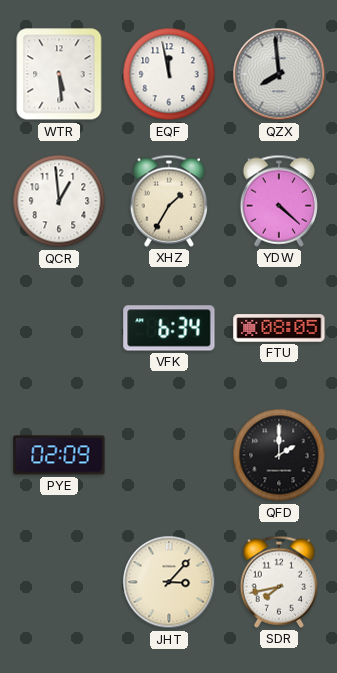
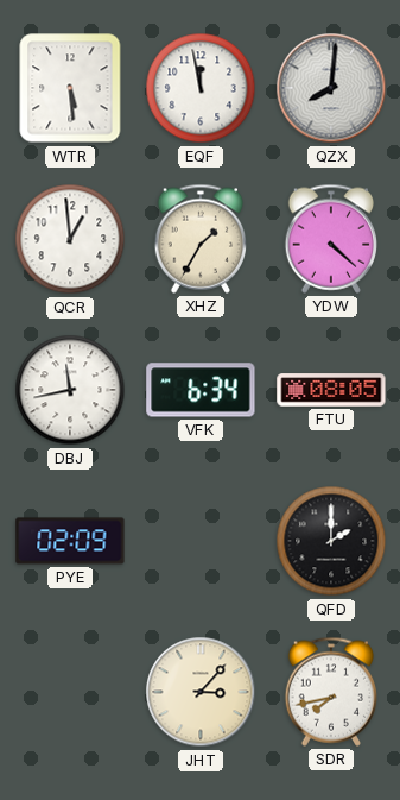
QZX: 7:59 -> 8:01
DBJ: none -> 11:43
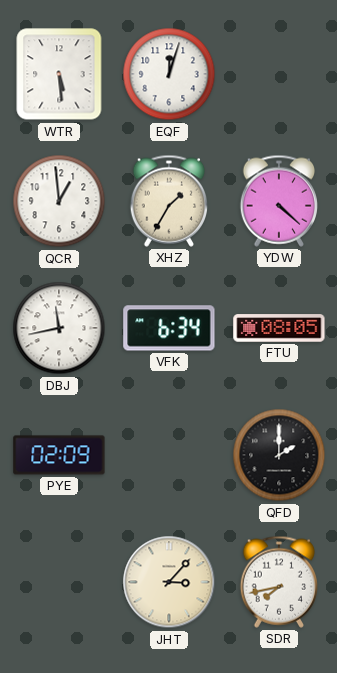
EQF: 11:58 -> 12:03
QZX: 8:01 -> none
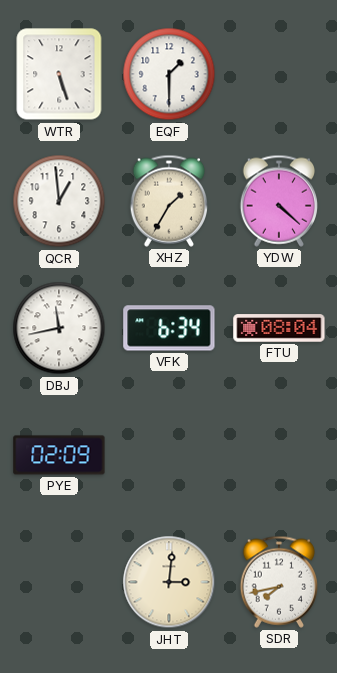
WTR: 5:29 -> 5:27
EQF: 12:03 -> 1:30
FTU: 08:05 -> 08:04
QFD: 2:00 -> none
JHT: 3:07 -> 3:01
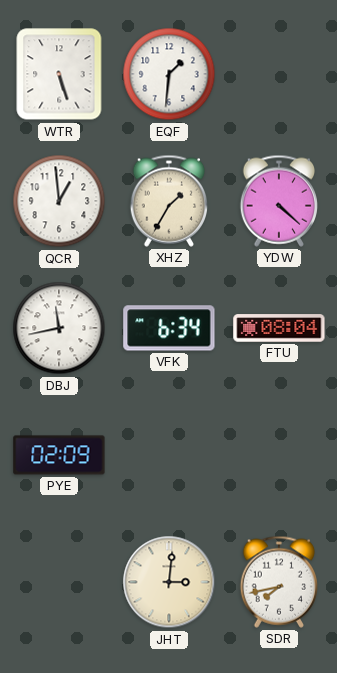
EQF: 1:30 -> 1:31
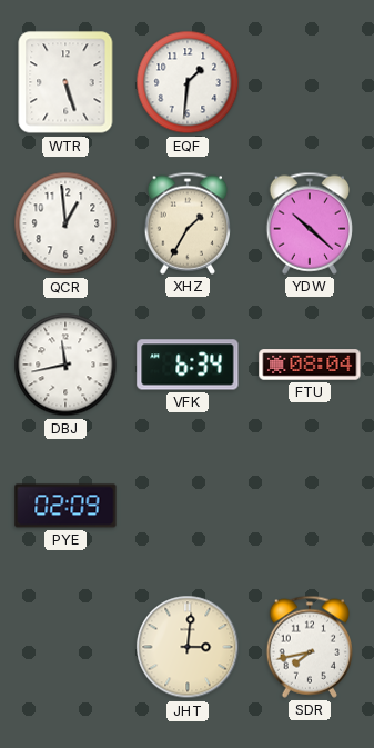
YDW: 4:22 -> 10:22
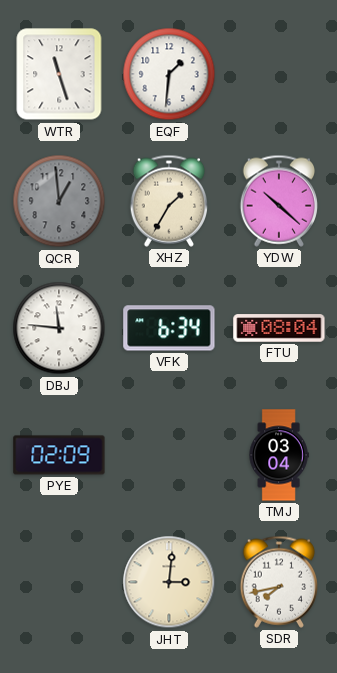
WTR: 5:27 -> 11:27
QCR dial: white -> grey
DBJ: 11:43 -> 11:46
TMJ: none -> 03:04
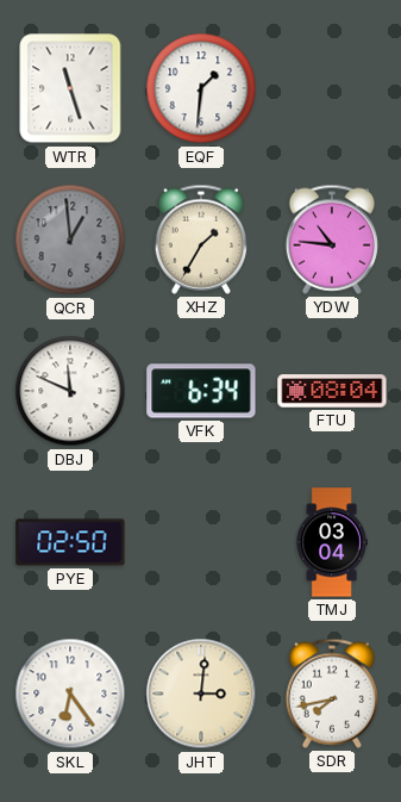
YDW: 10:22 -> 10:46
DBJ: 11:46 -> 11:49
PYE: 02:09 -> 02:50
SKL: none -> 6:24
